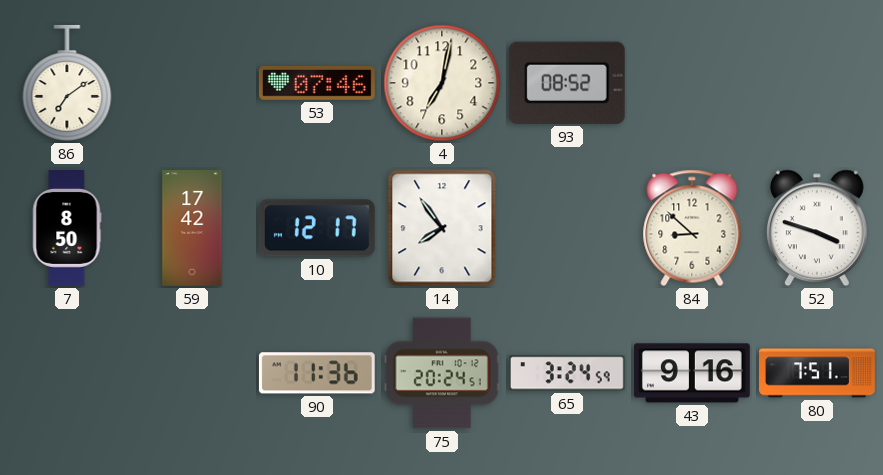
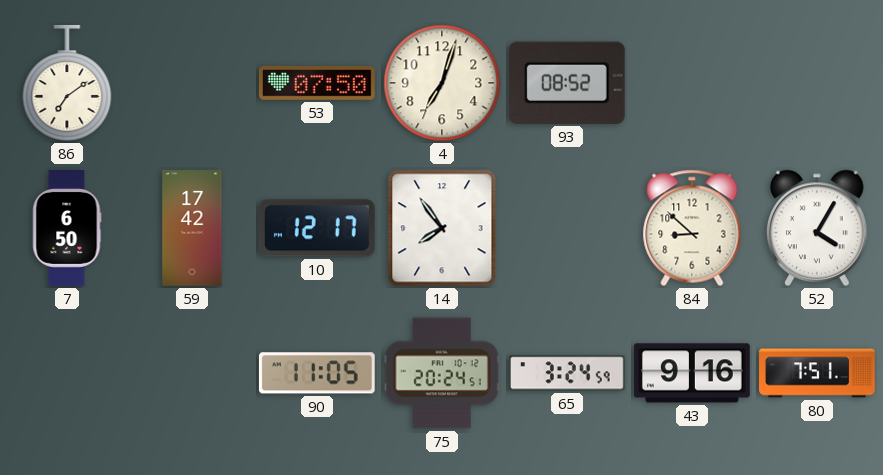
53: 07:46 -> 07:50
4: 7:02 -> 7:03
7: 8:50 -> 6:50
52: 3:48 -> 4:05
90: 11:36 -> 11:05
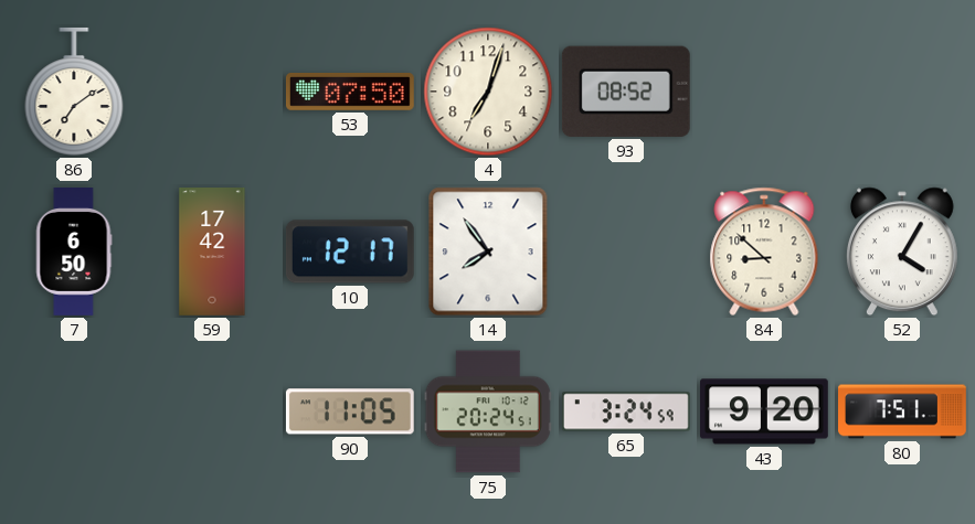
43: 9:16 -> 9:20
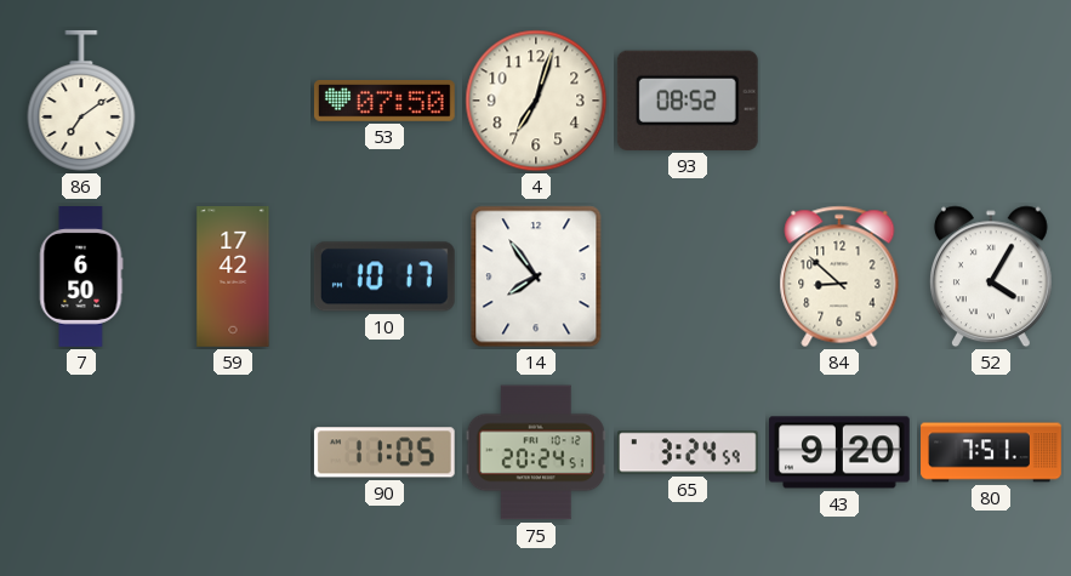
10: 12:17 -> 10:17
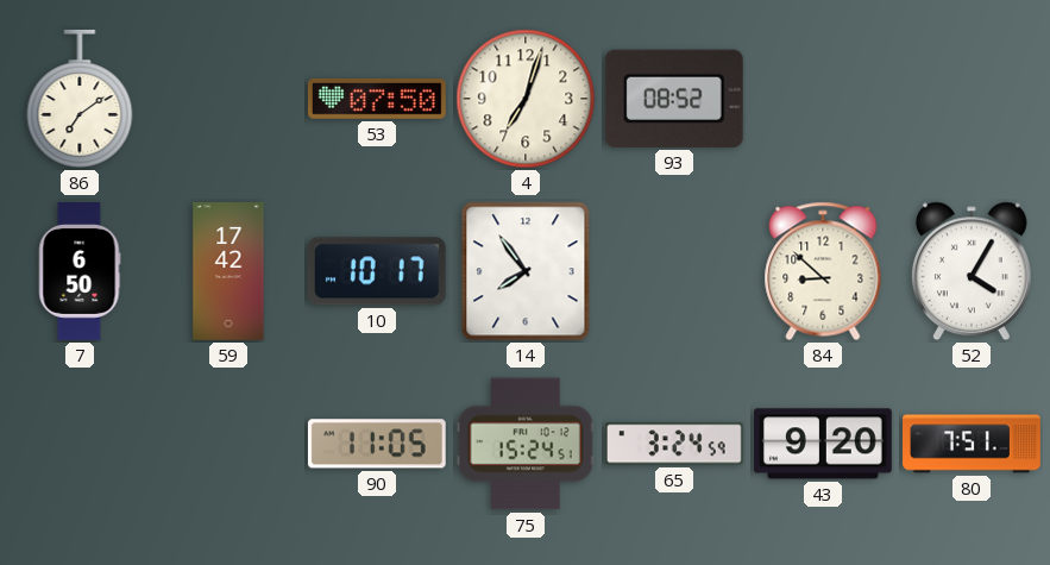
75: 20:24 -> 15:24
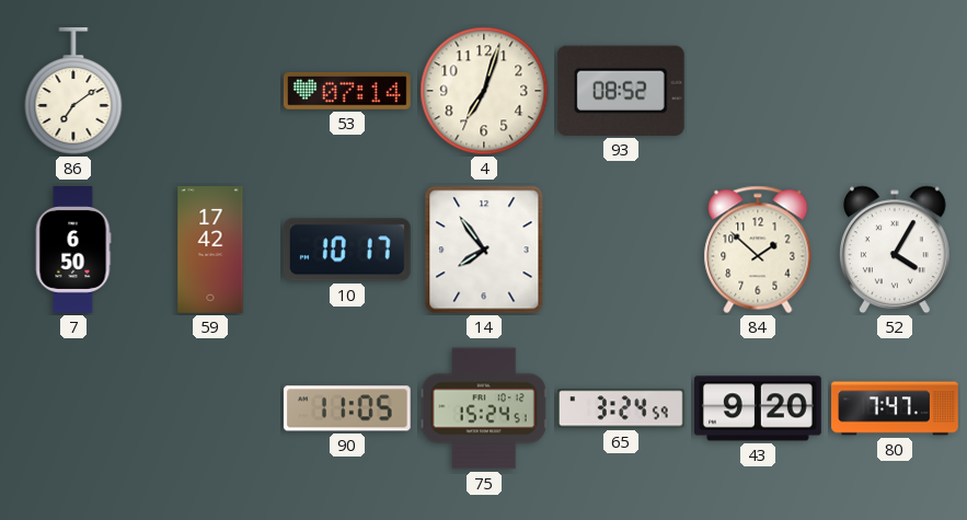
53: 07:50 -> 07:14
84: 8:52 -> 1:52
80: 7:51 -> 7:47
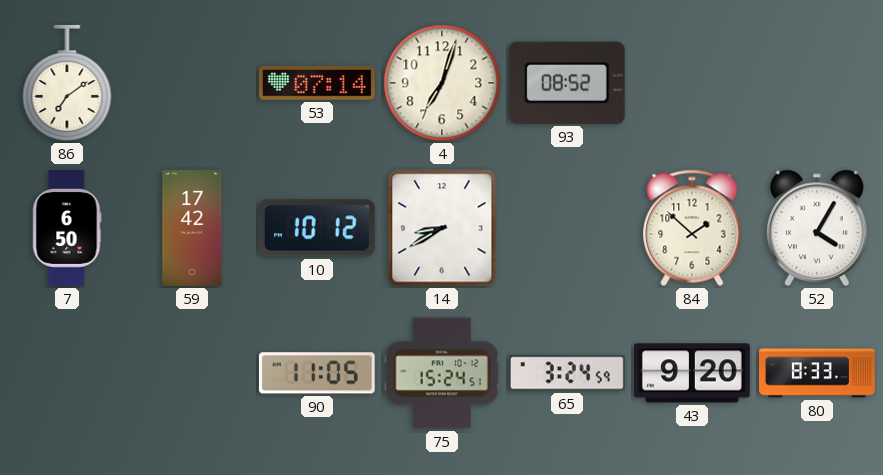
10: 10:17 -> 10:12
14: 7:54 -> 8:40
80: 7:47 -> 8:33
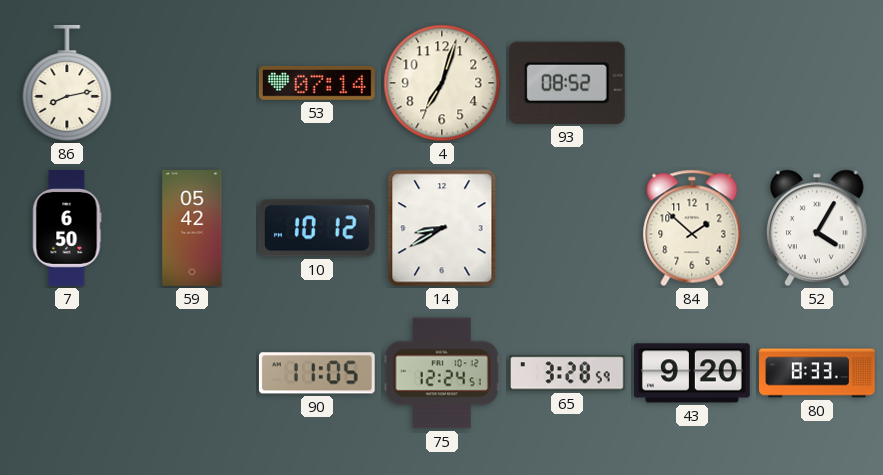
86: 7:09 -> 8:13
59: 17:42 -> 05:42
75: 15:24 -> 12:24
65: 3:24 -> 3:28
